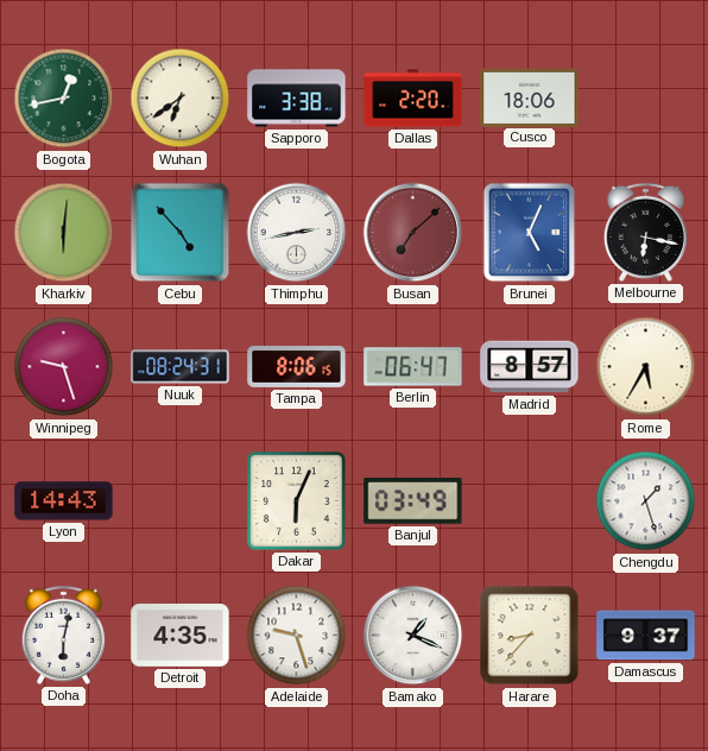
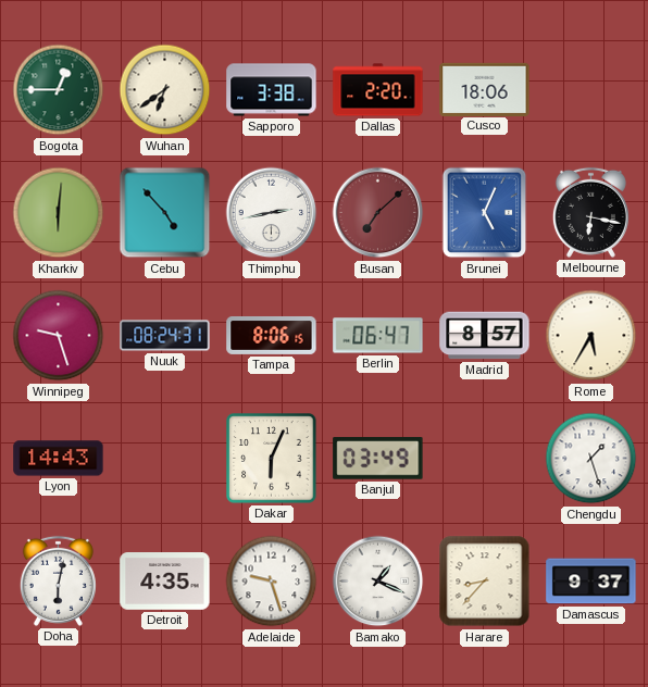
Bogota: 12:43 -> 12:45
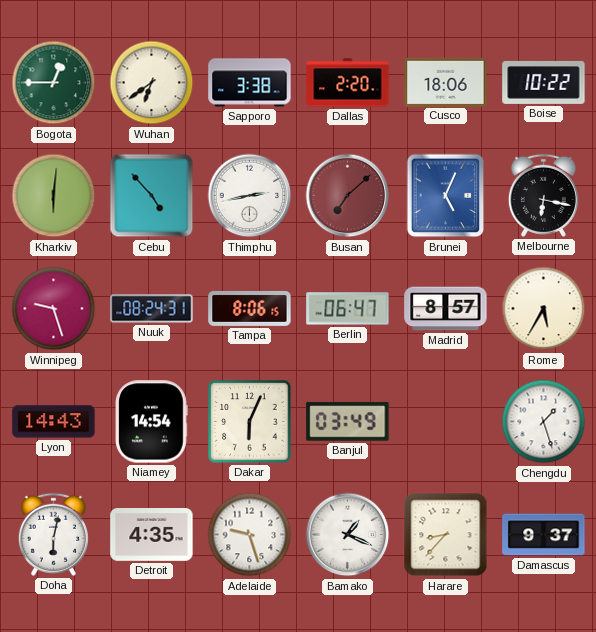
Boise: none -> 10:22
Niamey: none -> 14:54
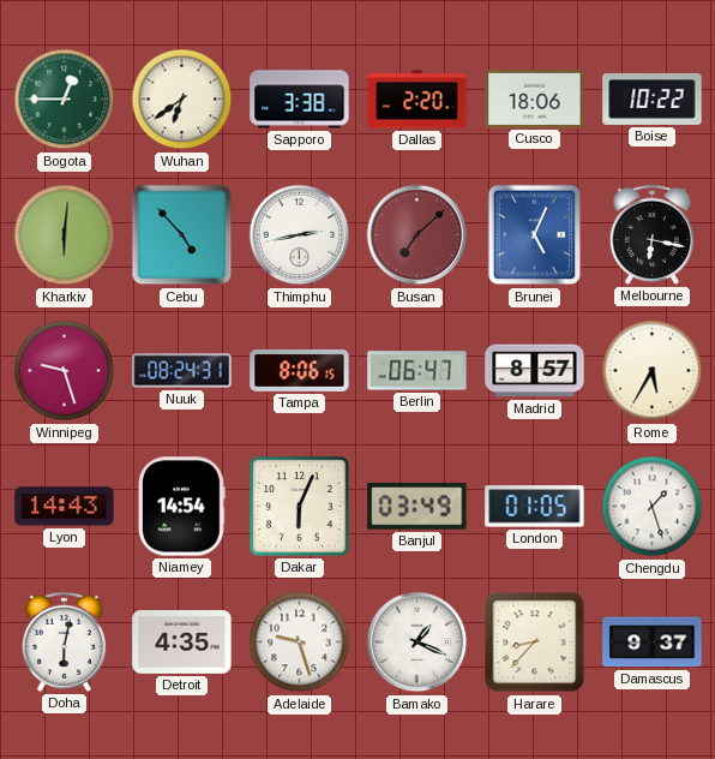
London: none -> 01:05
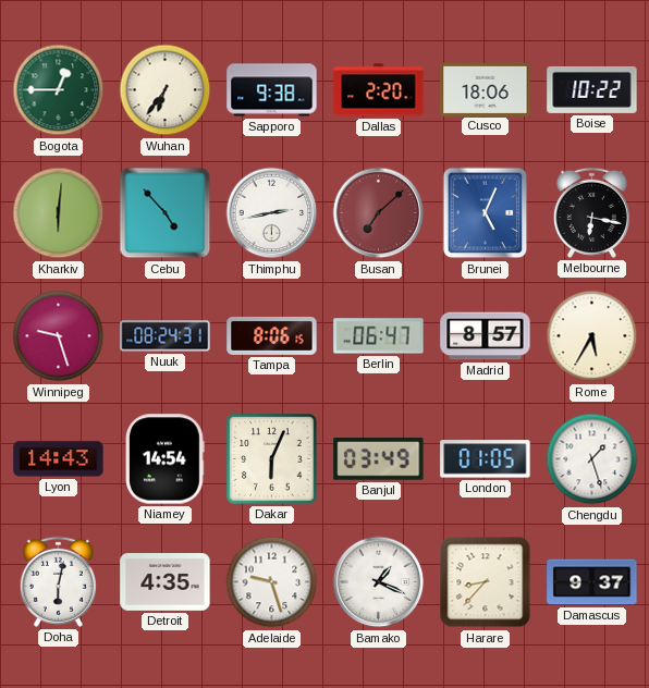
Wuhan: 6:39 -> 6:36
Sapporo: 3:38 -> 9:38
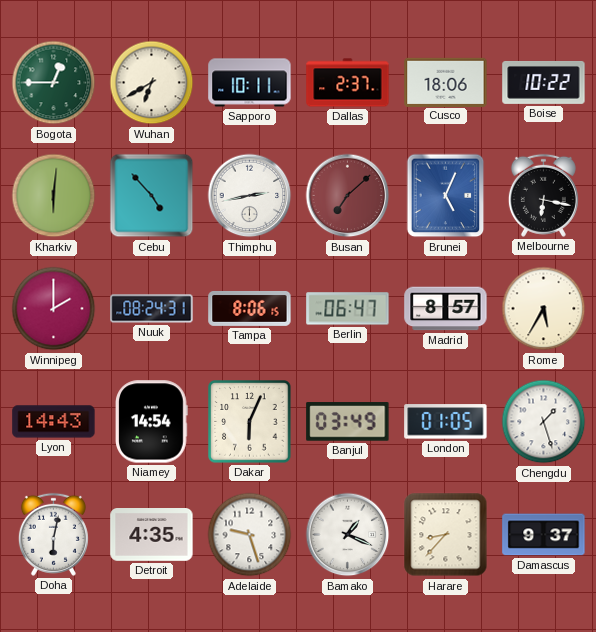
Wuhan: 6:36 -> 6:40
Sapporo: 9:38 -> 10:11
Dallas: 2:20 -> 2:37
Winnipeg: 9:27 -> 2:00
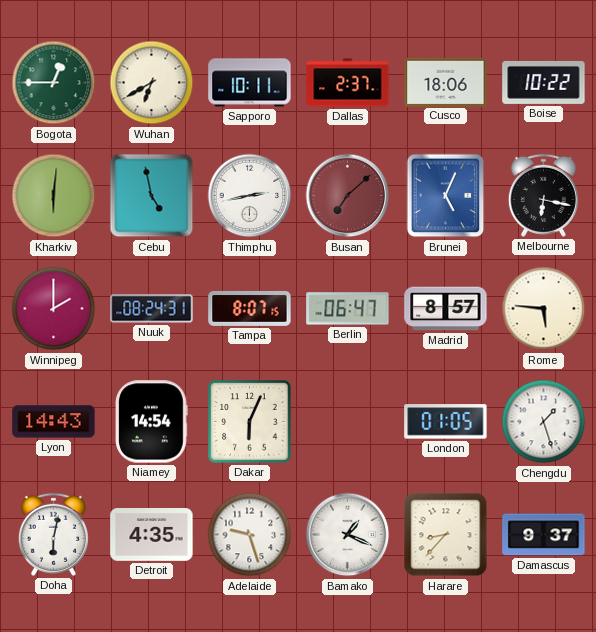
Cebu: 4:53 -> 4:58
Tampa: 8:06 -> 8:07
Rome: 5:35 -> 5:46
Banjul: 03:49 -> none
